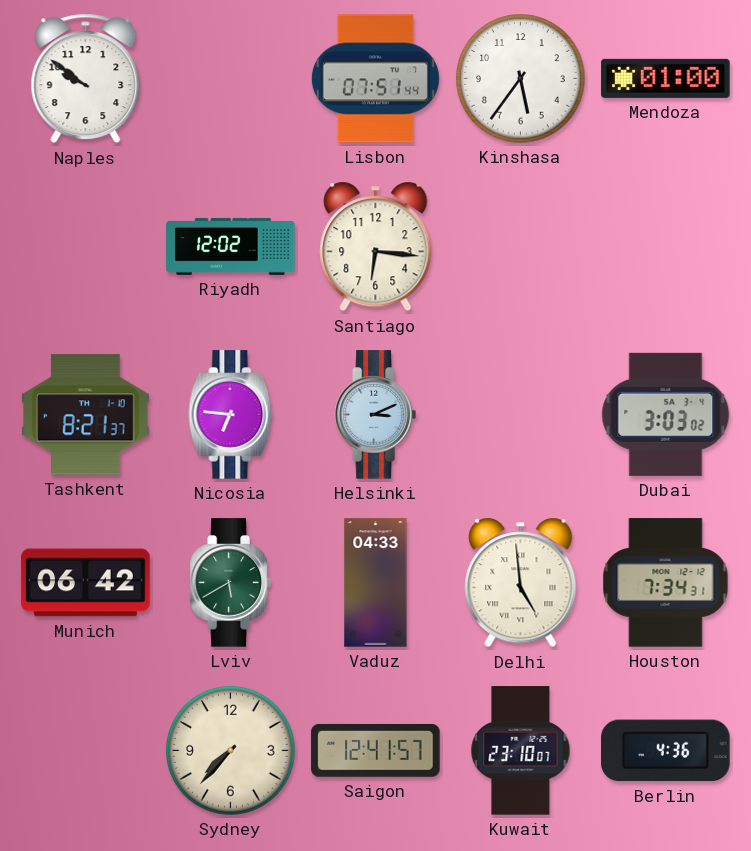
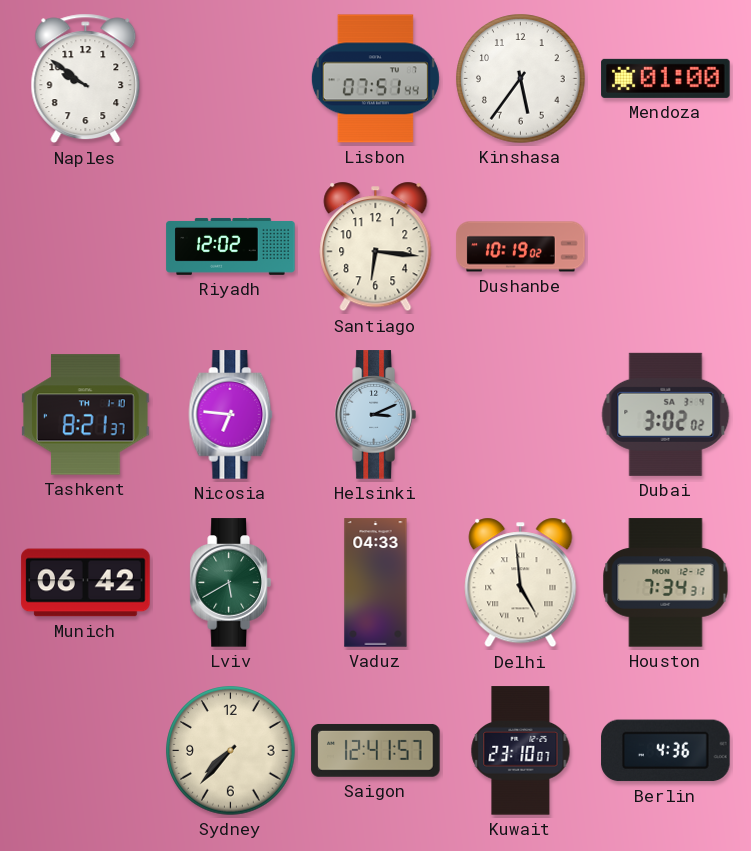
Dushanbe: none -> 10:19
Dubai: 3:03 -> 3:02
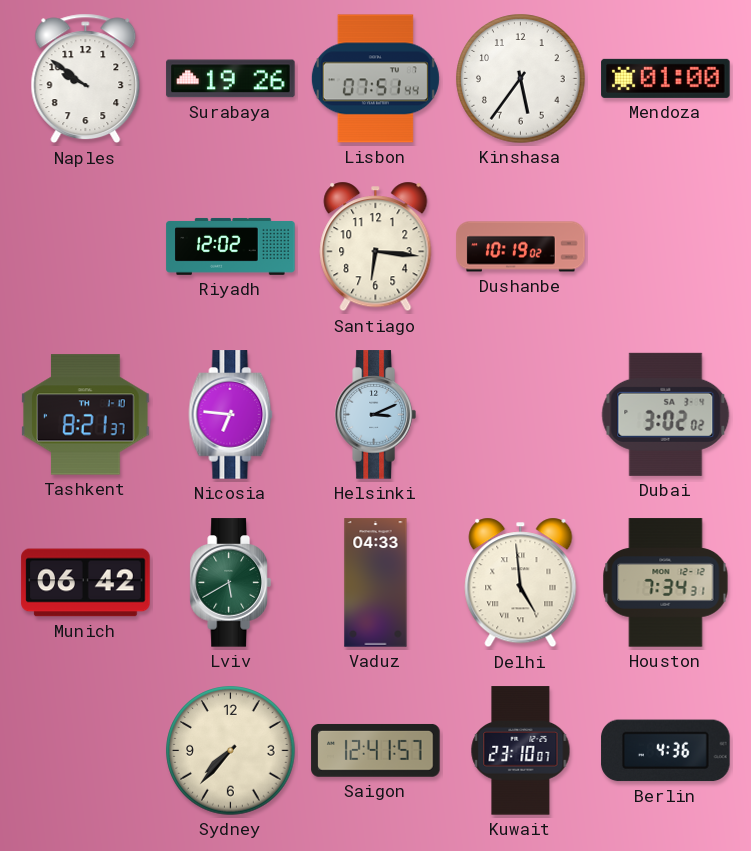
Surabaya: none -> 19:26
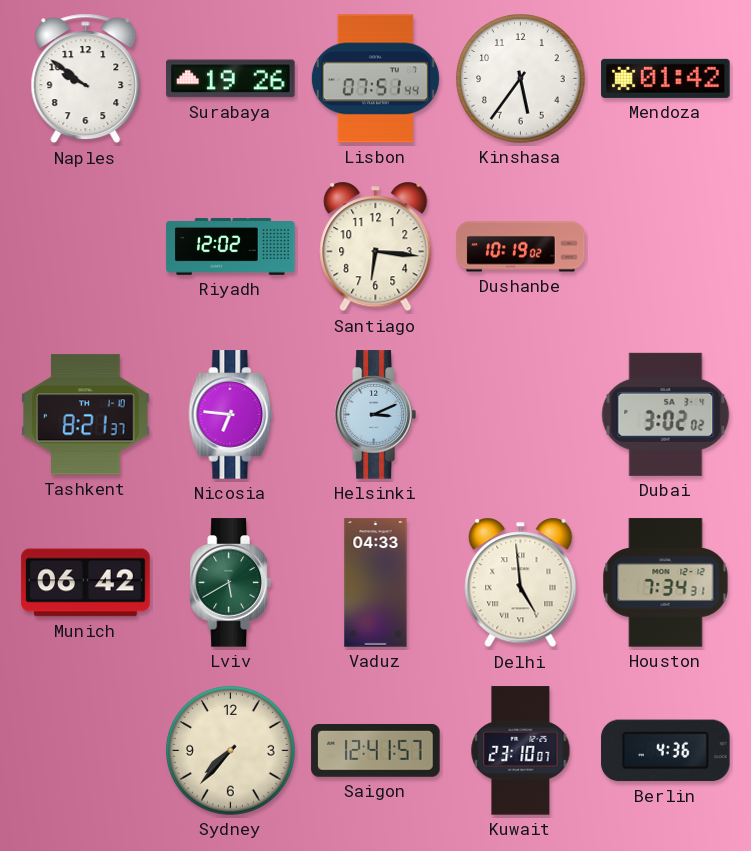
Mendoza: 01:00 -> 01:42
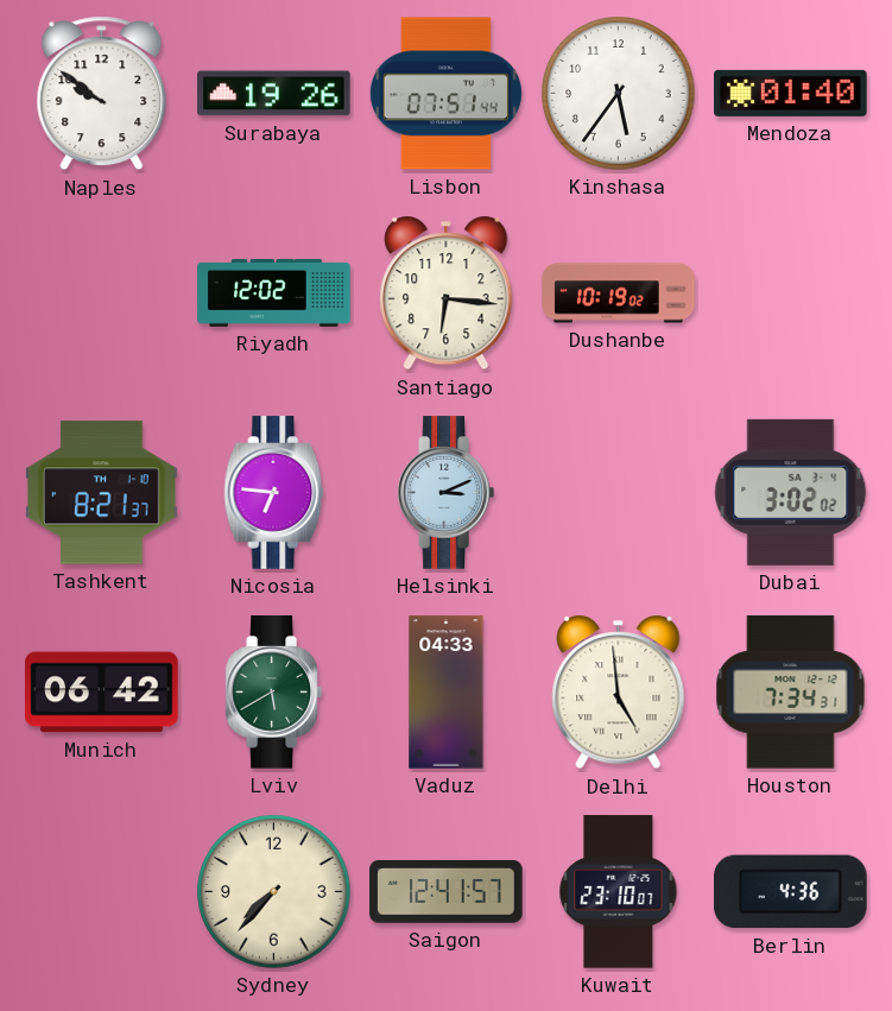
Mendoza: 01:42 -> 01:40
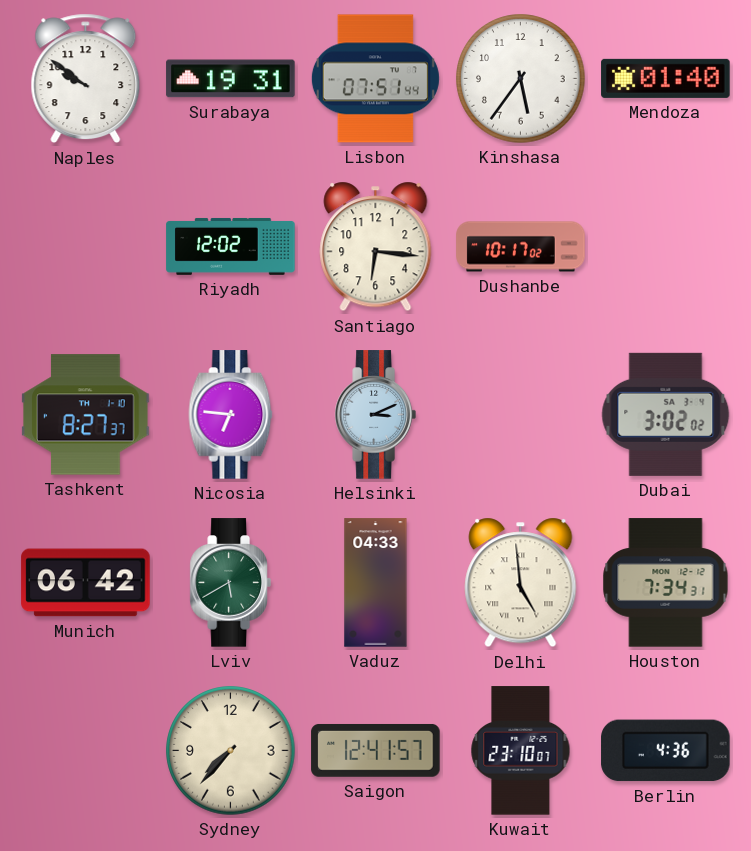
Surabaya: 19:26 -> 19:31
Dushanbe: 10:19 -> 10:17
Tashkent: 8:21 -> 8:27
